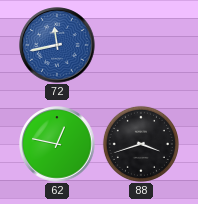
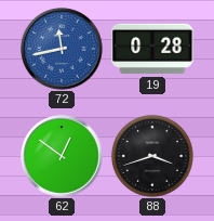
19: none -> 0:28
62: 12:47 -> 12:51
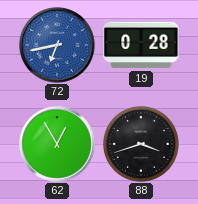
72: 11:43 -> 6:43
62: 12:51 -> 12:55
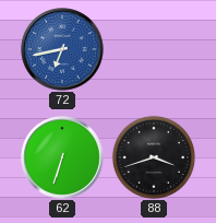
19: 0:28 -> none
62: 12:55 -> 6:33
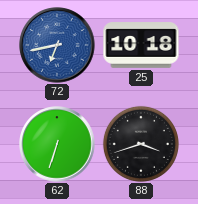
25: none -> 10:18
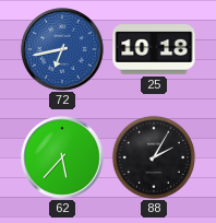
62: 6:33 -> 5:37
88: 3:42 -> 2:05
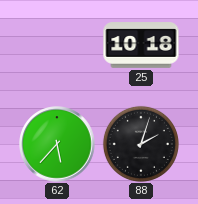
72: 6:43 -> none
88: 2:05 -> 2:03
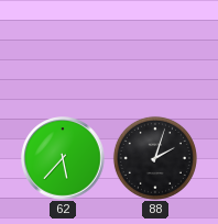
25: 10:18 -> none
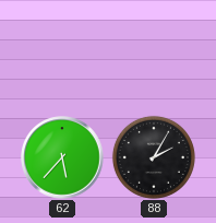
88: 2:03 -> 2:05
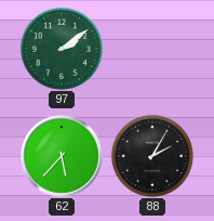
97: none -> 2:09
